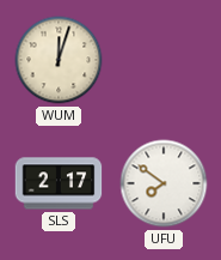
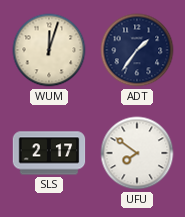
ADT: none -> 1:36
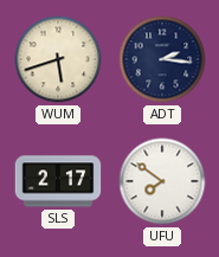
WUM: 12:03 -> 5:42
ADT: 1:36 -> 2:16
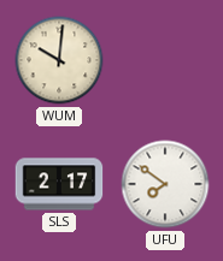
WUM: 5:42 -> 10:01
ADT: 2:16 -> none
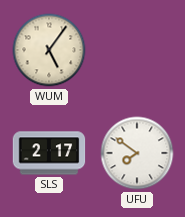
WUM: 10:01 -> 5:06
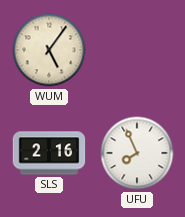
SLS: 2:17 -> 2:16
UFU: 7:51 -> 7:56
